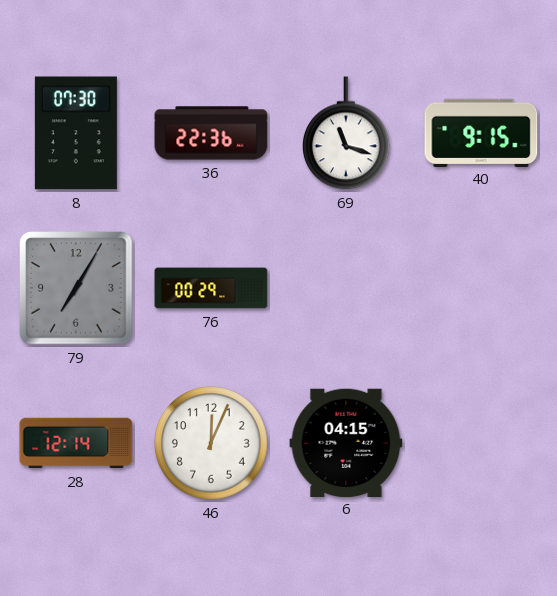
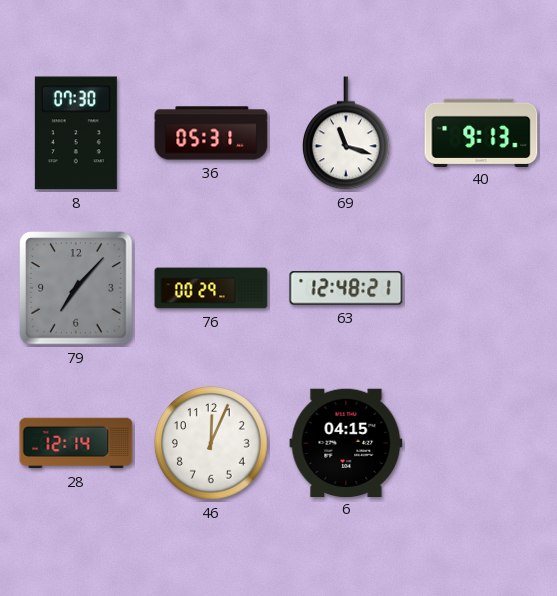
36: 22:36 -> 05:31
40: 9:15 -> 9:13
79: 7:05 -> 7:07
63: none -> 12:48
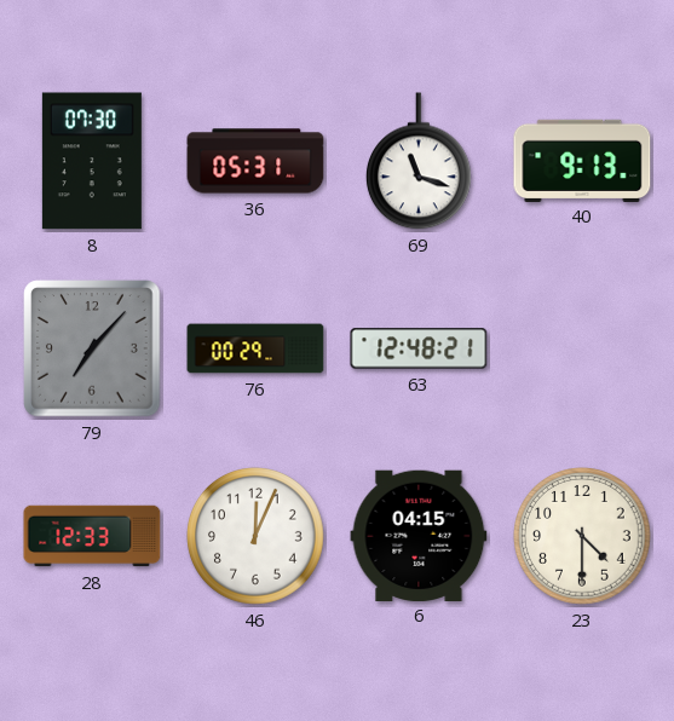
28: 12:14 -> 12:33
23: none -> 4:30
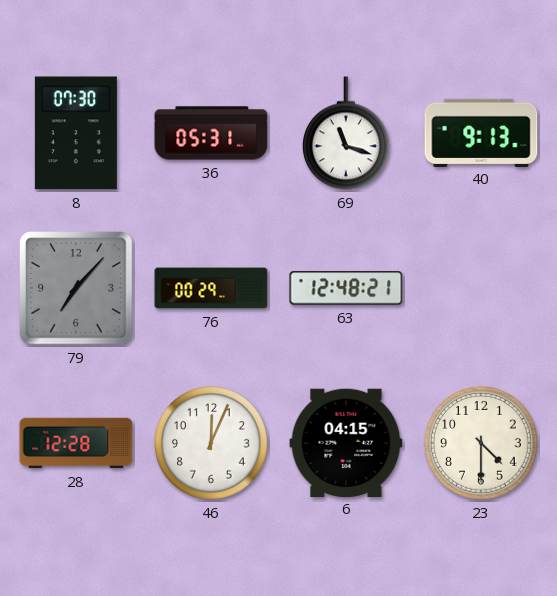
28: 12:33 -> 12:28
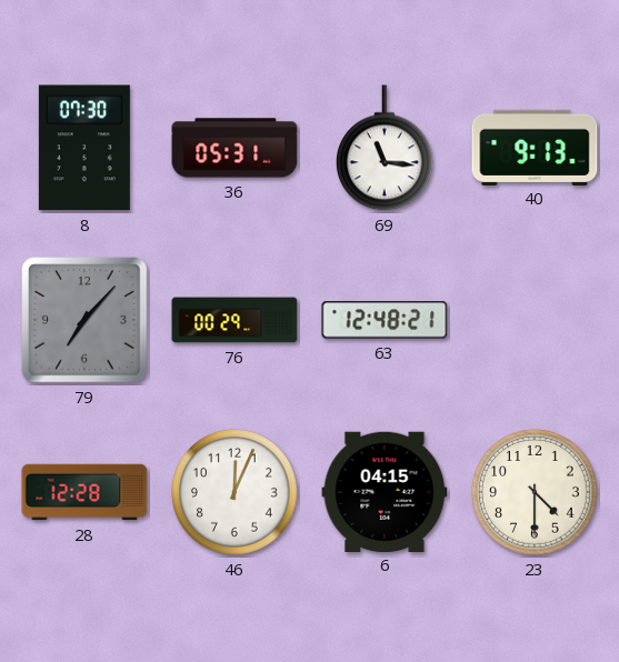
69: 11:18 -> 11:16
